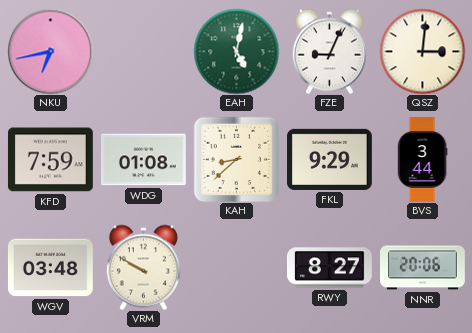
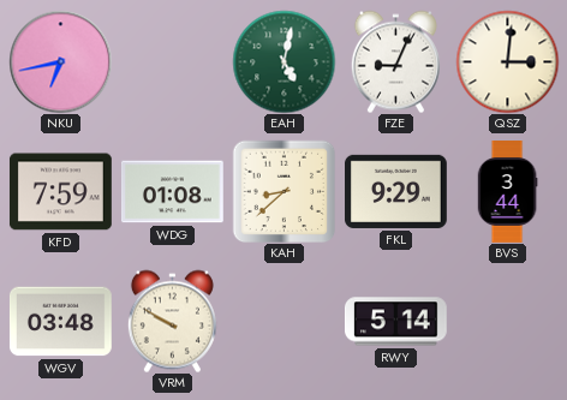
RWY: 8:27 -> 5:14
NNR: 20:06 -> none
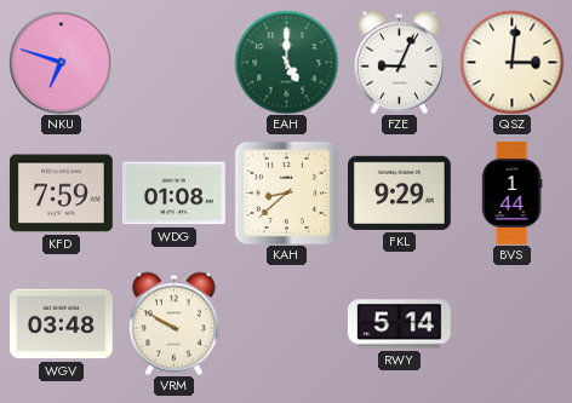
NKU: 6:43 -> 6:48
EAH: 5:02 -> 5:00
BVS: 3:44 -> 1:44
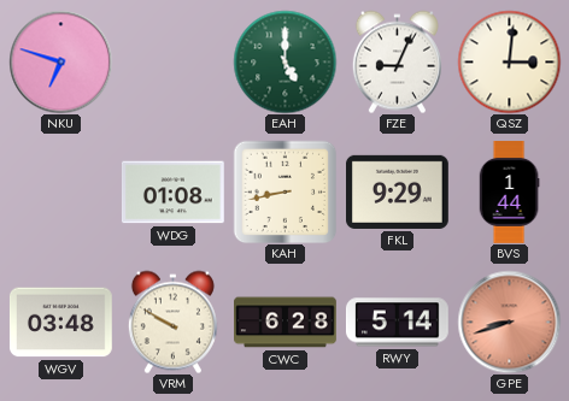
KFD: 7:59 -> none
KAH: 8:38 -> 8:43
CWC: none -> 6:28
GPE: none -> 8:42
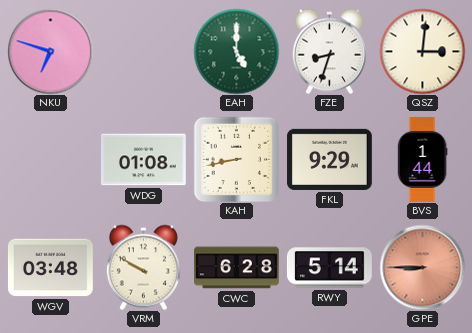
FZE: 9:04 -> 8:33
GPE: 8:42 -> 8:45
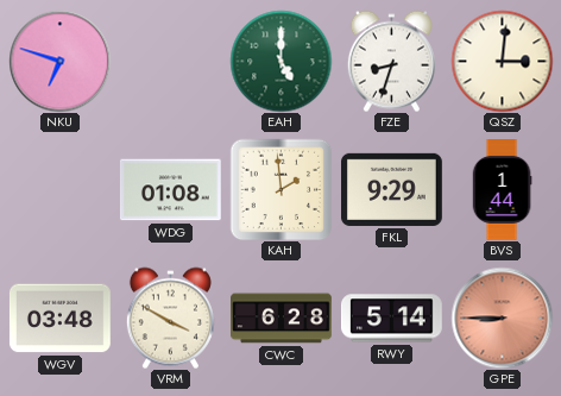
KAH: 8:43 -> 1:59
VRM: 9:50 -> 3:50
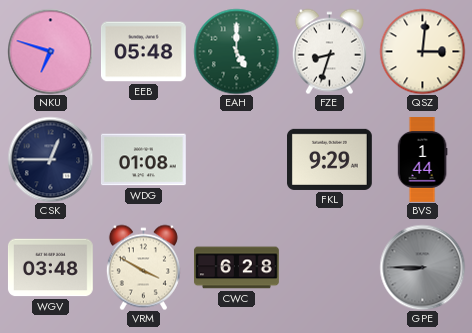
EEB: none -> 05:48
CSK: none -> 12:45
KAH: 1:59 -> none
RWY: 5:14 -> none
GPE dial: salmon -> grey
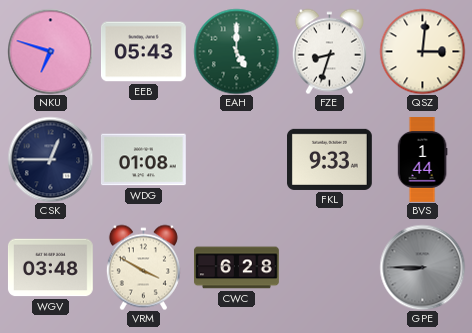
EEB: 05:48 -> 05:43
FKL: 9:29 -> 9:33
